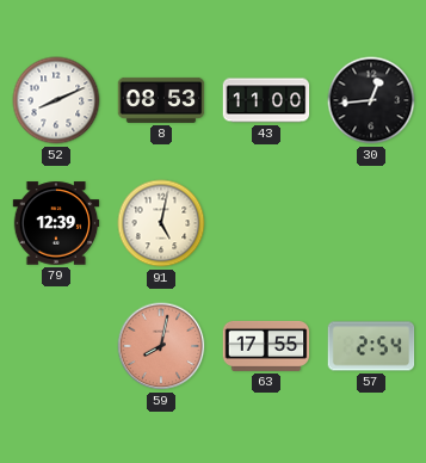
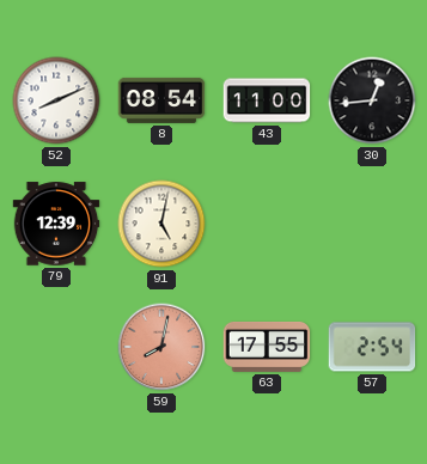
8: 08:53 -> 08:54
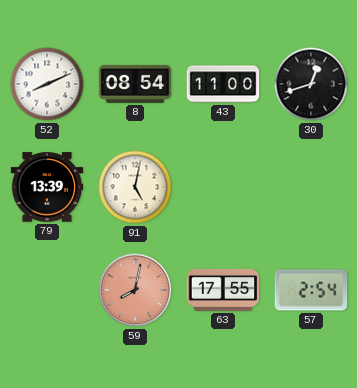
30: 12:44 -> 12:42
79: 12:39 -> 13:39
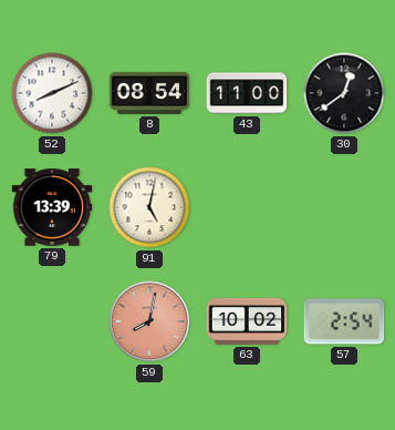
30: 12:42 -> 12:39
63: 17:55 -> 10:02
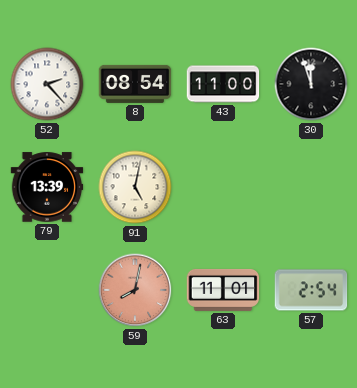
52: 8:11 -> 2:23
30: 12:39 -> 11:57
63: 10:02 -> 11:01
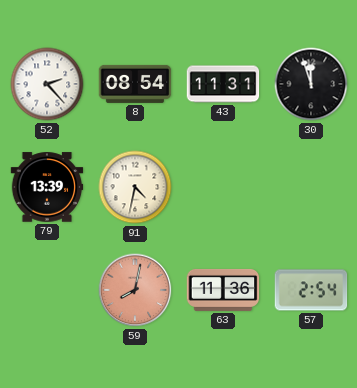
43: 11:00 -> 11:31
91: 5:02 -> 4:32
63: 11:01 -> 11:36
